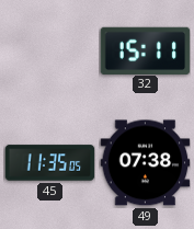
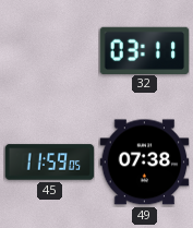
32: 15:11 -> 03:11
45: 11:35 -> 11:59
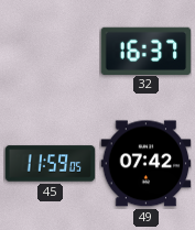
32: 03:11 -> 16:37
49: 07:38 -> 07:42
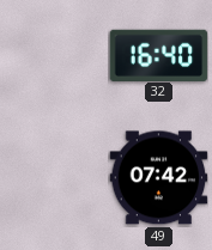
32: 16:37 -> 16:40
45: 11:59 -> none
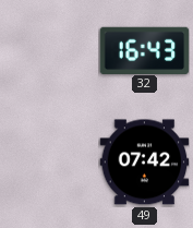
32: 16:40 -> 16:43
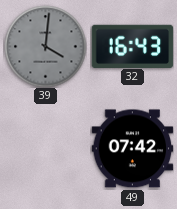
39: none -> 4:01
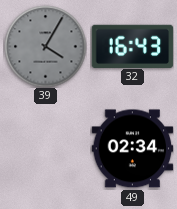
39: 4:01 -> 4:05
49: 07:42 -> 02:34
